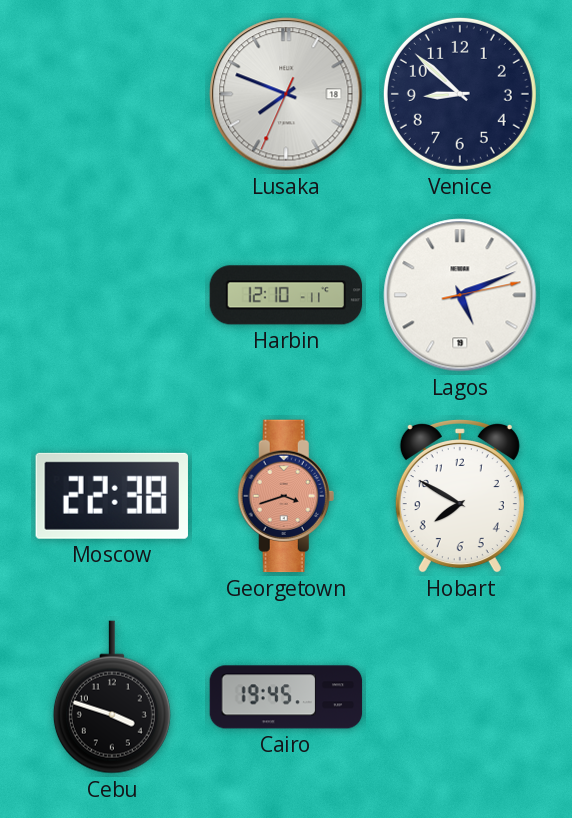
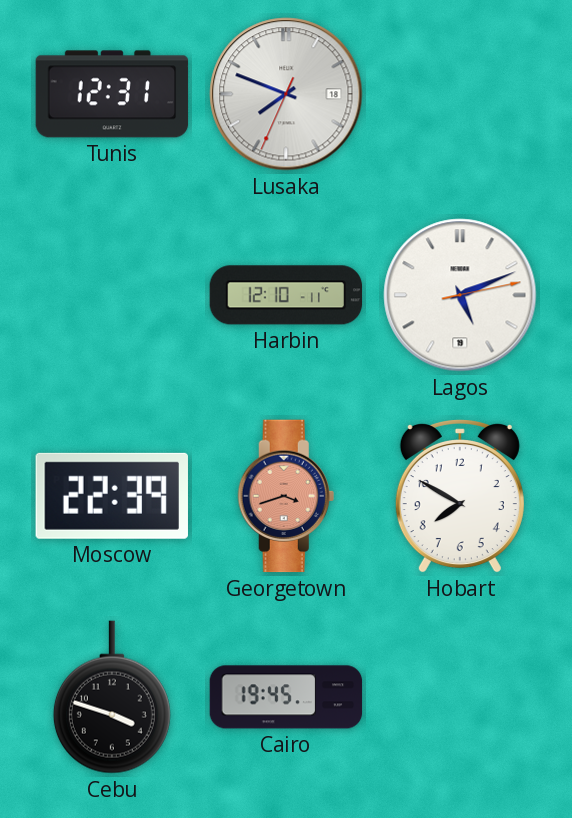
Tunis: none -> 12:31
Venice: 8:52 -> none
Moscow: 22:38 -> 22:39
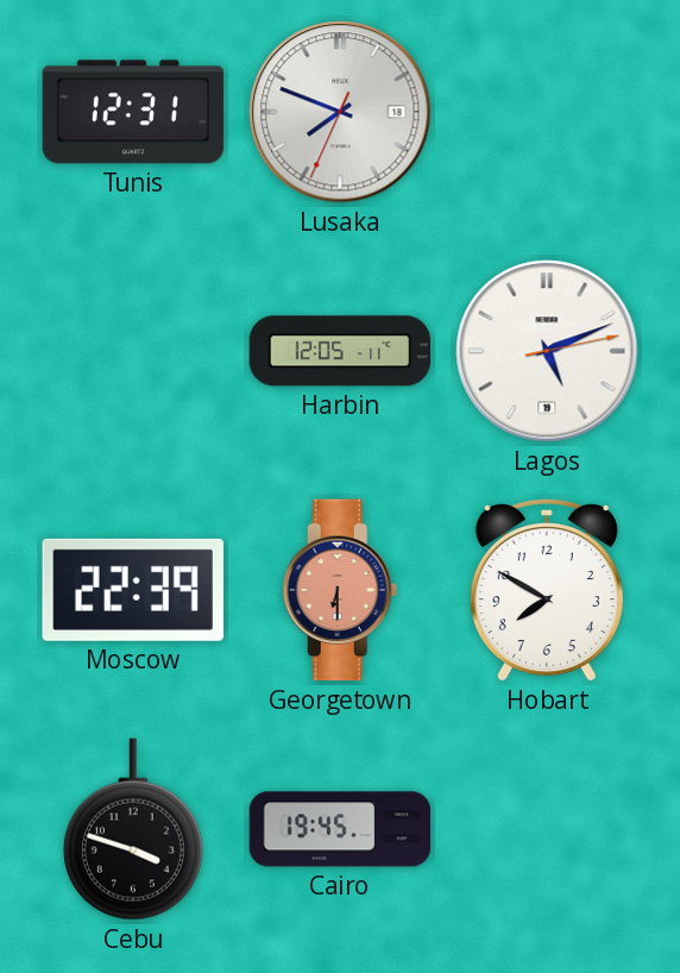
Harbin: 12:10 -> 12:05
Georgetown: 3:42 -> 6:30
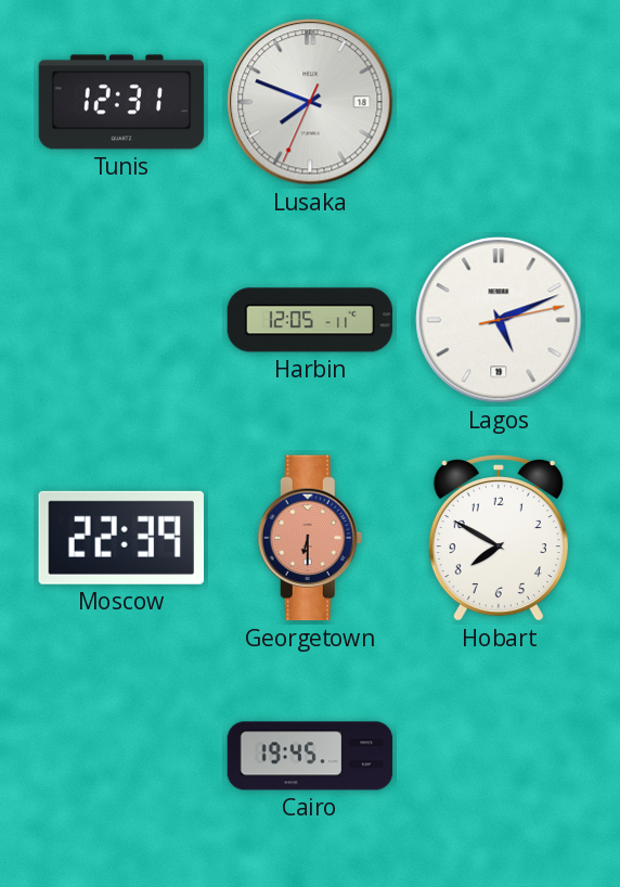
Cebu: 3:48 -> none
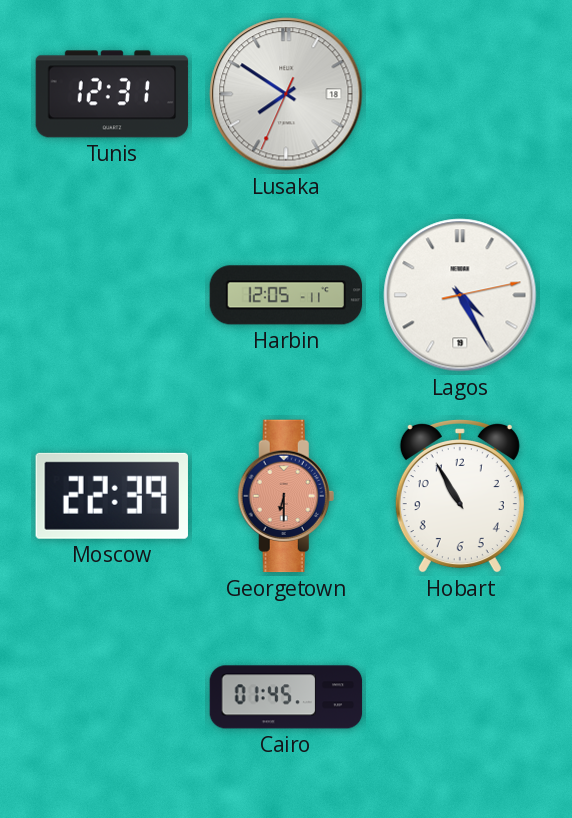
Lusaka: 7:48 -> 7:50
Lagos: 5:11 -> 4:25
Hobart: 7:50 -> 10:55
Cairo: 19:45 -> 01:45
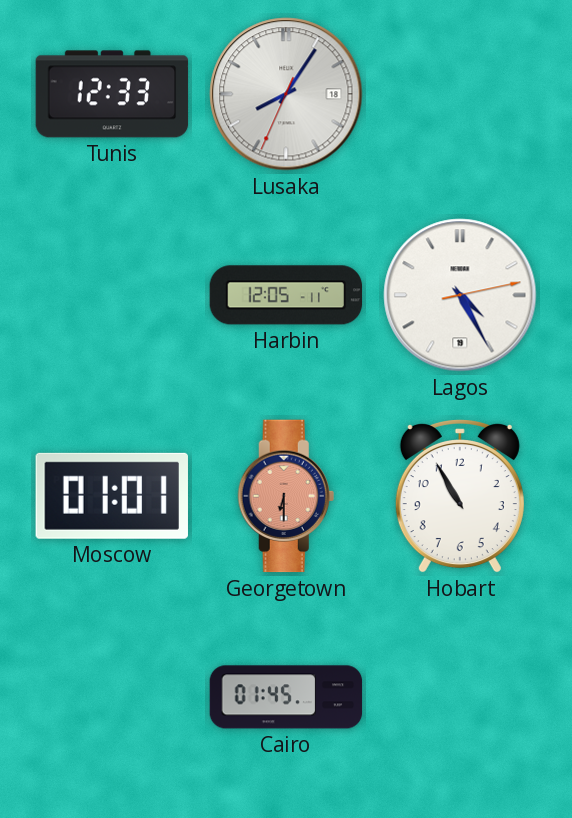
Tunis: 12:31 -> 12:33
Lusaka: 7:50 -> 8:05
Moscow: 22:39 -> 01:01
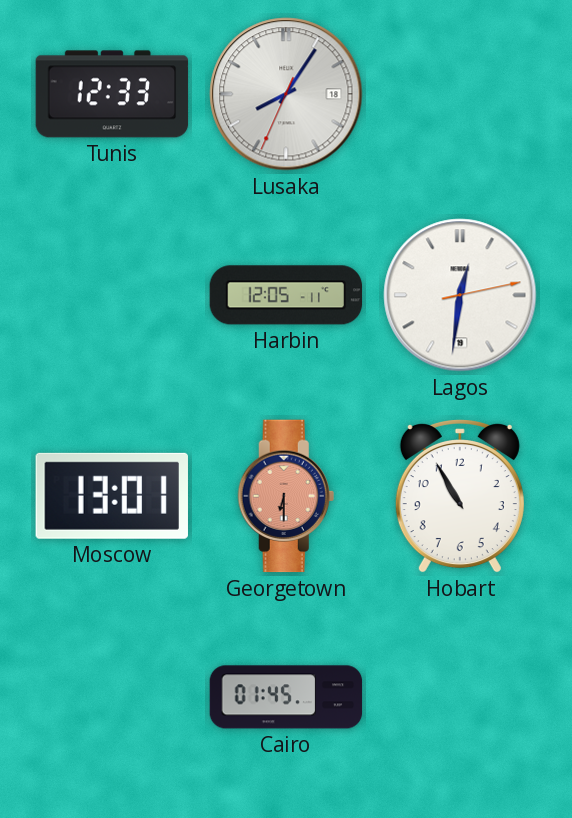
Lagos: 4:25 -> 12:31
Moscow: 01:01 -> 13:01
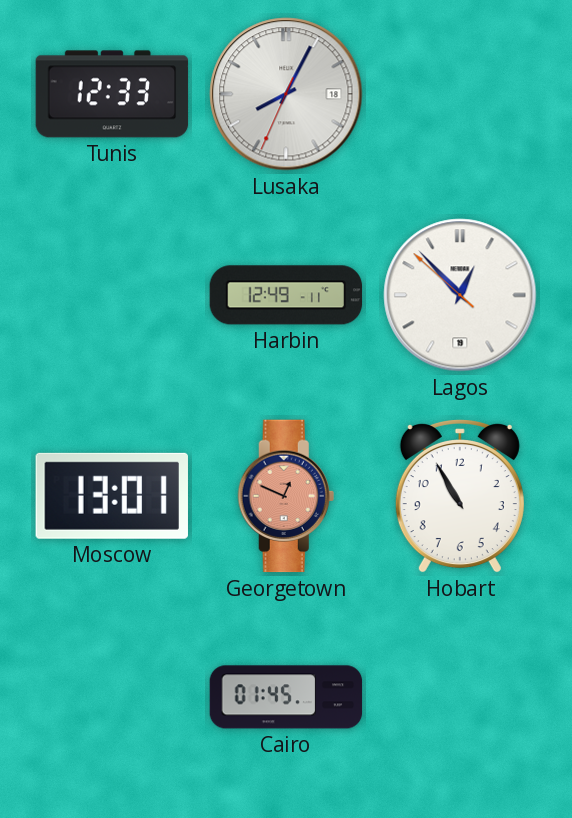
Lusaka: 8:05 -> 8:04
Harbin: 12:05 -> 12:49
Lagos: 12:31 -> 12:52
Georgetown: 6:30 -> 12:49
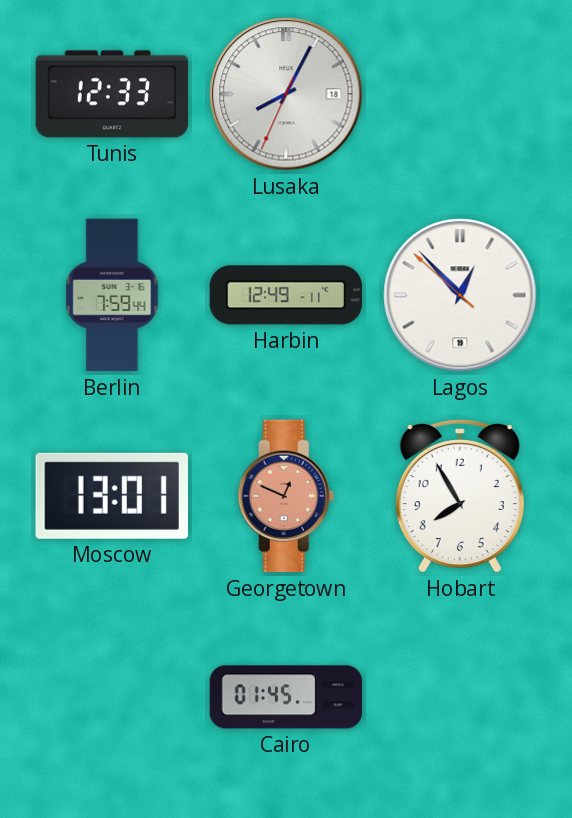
Berlin: none -> 7:59
Hobart: 10:55 -> 7:55
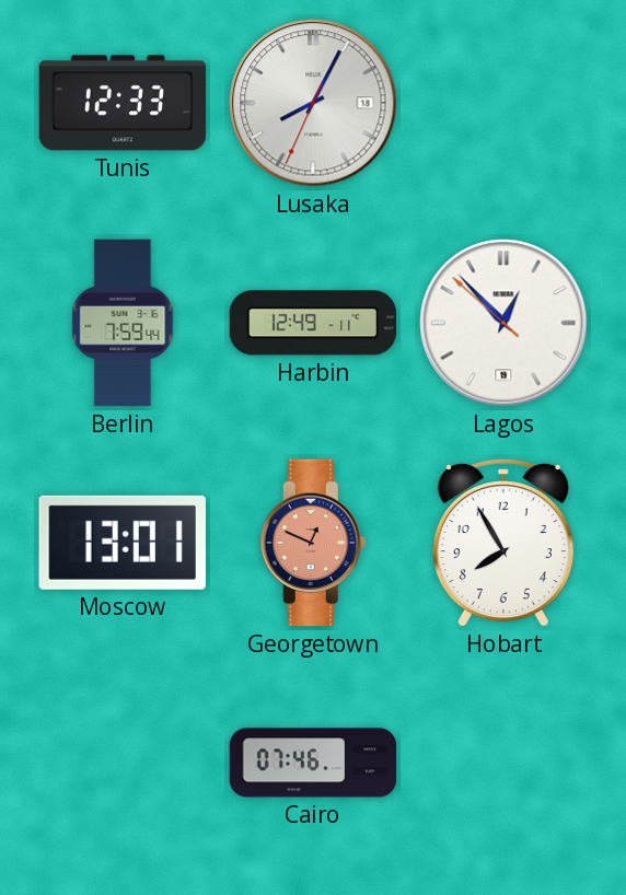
Cairo: 01:45 -> 07:46
